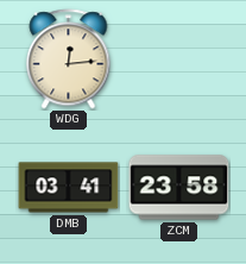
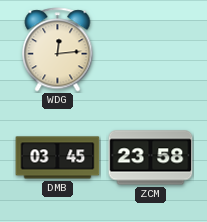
DMB: 03:41 -> 03:45
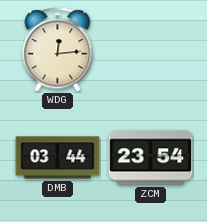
DMB: 03:45 -> 03:44
ZCM: 23:58 -> 23:54
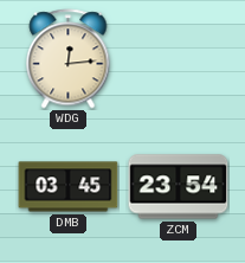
DMB: 03:44 -> 03:45
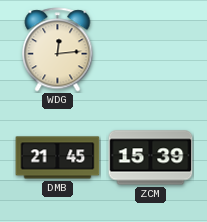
DMB: 03:45 -> 21:45
ZCM: 23:54 -> 15:39
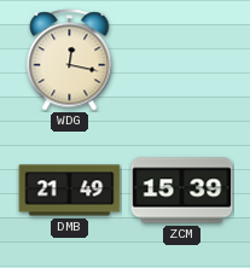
WDG: 12:14 -> 12:17
DMB: 21:45 -> 21:49
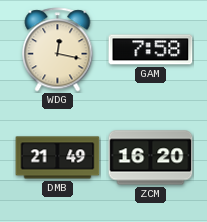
GAM: none -> 7:58
ZCM: 15:39 -> 16:20
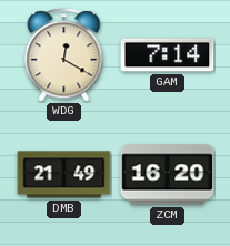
WDG: 12:17 -> 12:20
GAM: 7:58 -> 7:14
